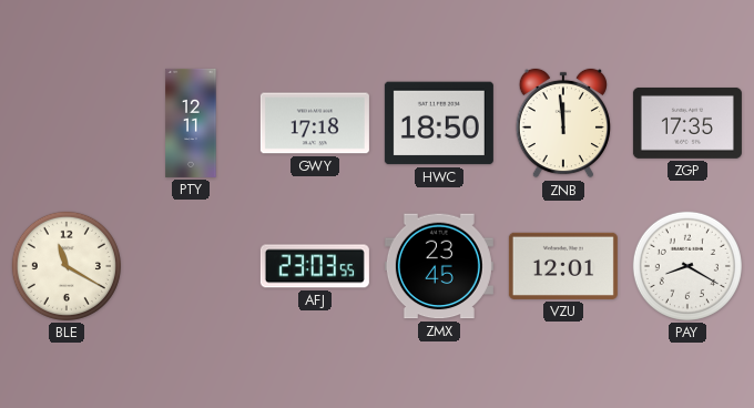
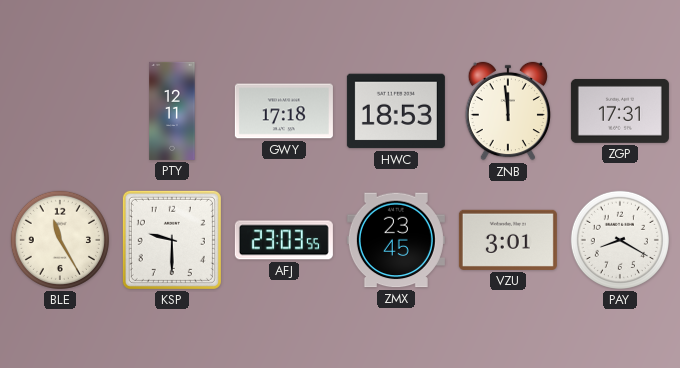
HWC: 18:50 -> 18:53
ZGP: 17:35 -> 17:31
BLE: 11:20 -> 11:25
KSP: none -> 9:30
VZU: 12:01 -> 3:01
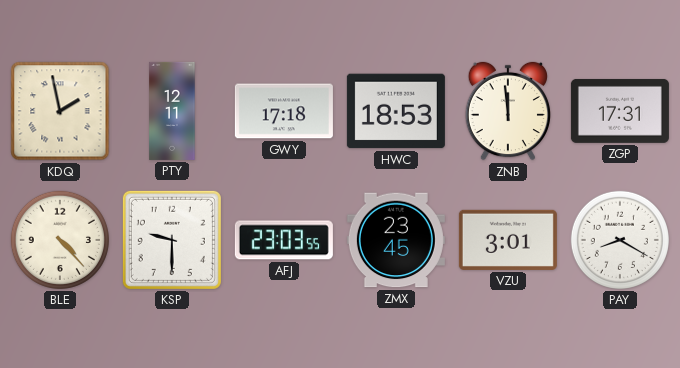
KDQ: none -> 1:58
BLE: 11:25 -> 4:23
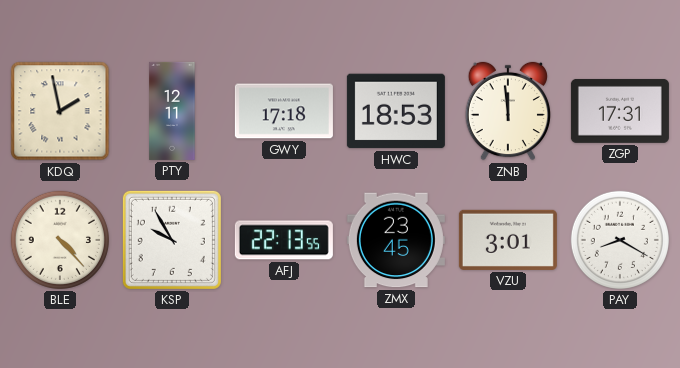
KSP: 9:30 -> 9:55
AFJ: 23:03 -> 22:13
